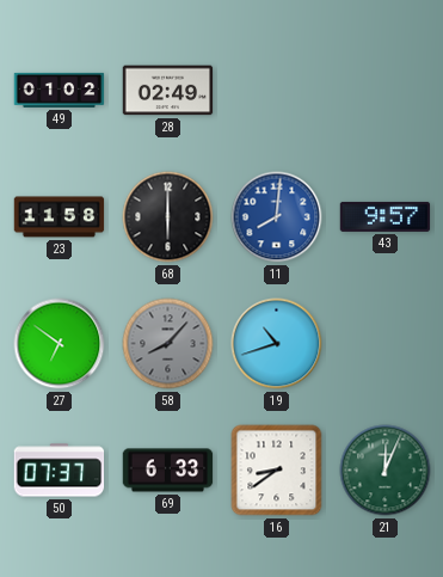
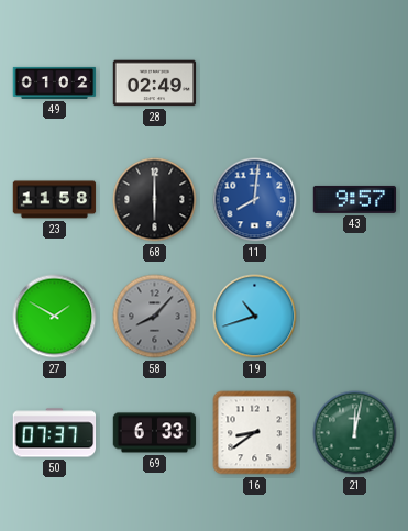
27: 6:51 -> 1:50
21: 12:04 -> 12:02
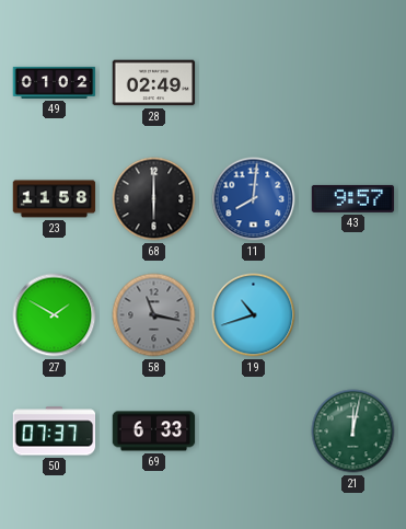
58: 8:07 -> 11:17
16: 8:39 -> none
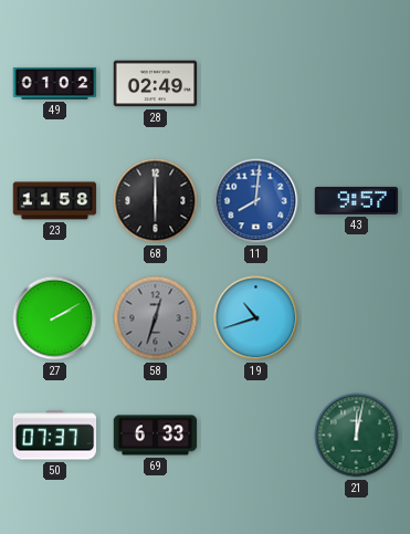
27: 1:50 -> 2:10
58: 11:17 -> 12:33
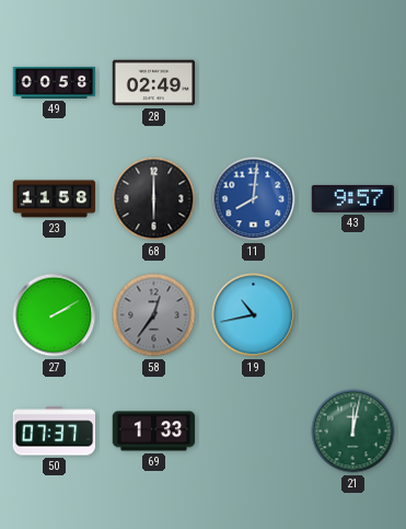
49: 01:02 -> 00:58
58: 12:33 -> 12:36
19: 10:42 -> 10:43
69: 6:33 -> 1:33
